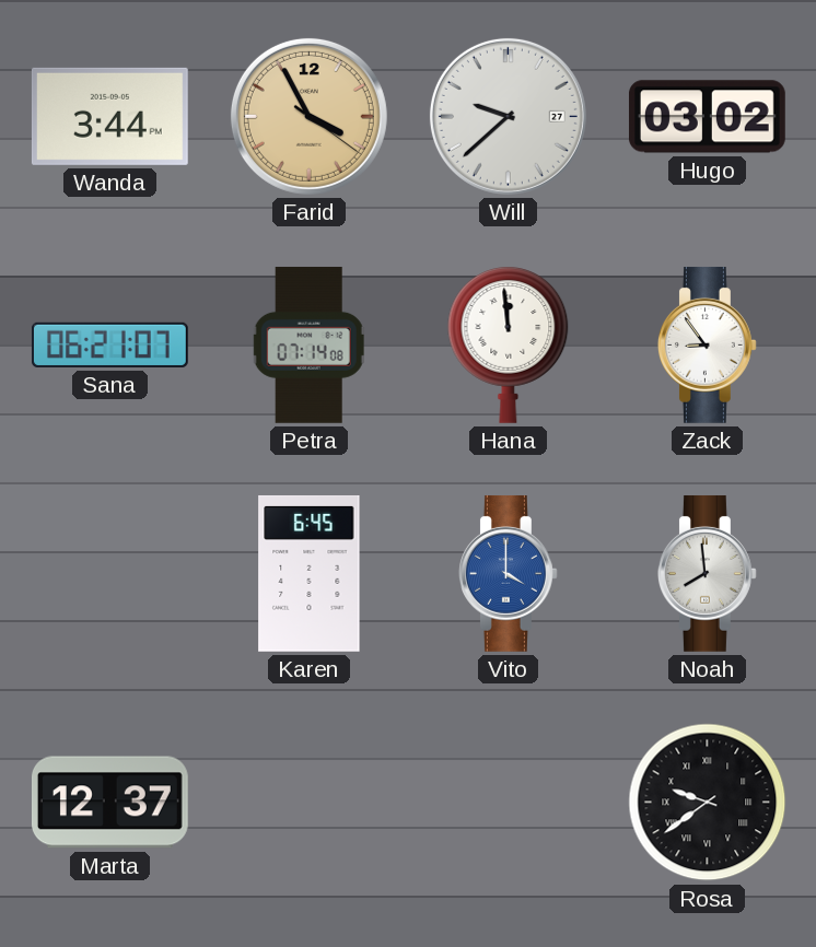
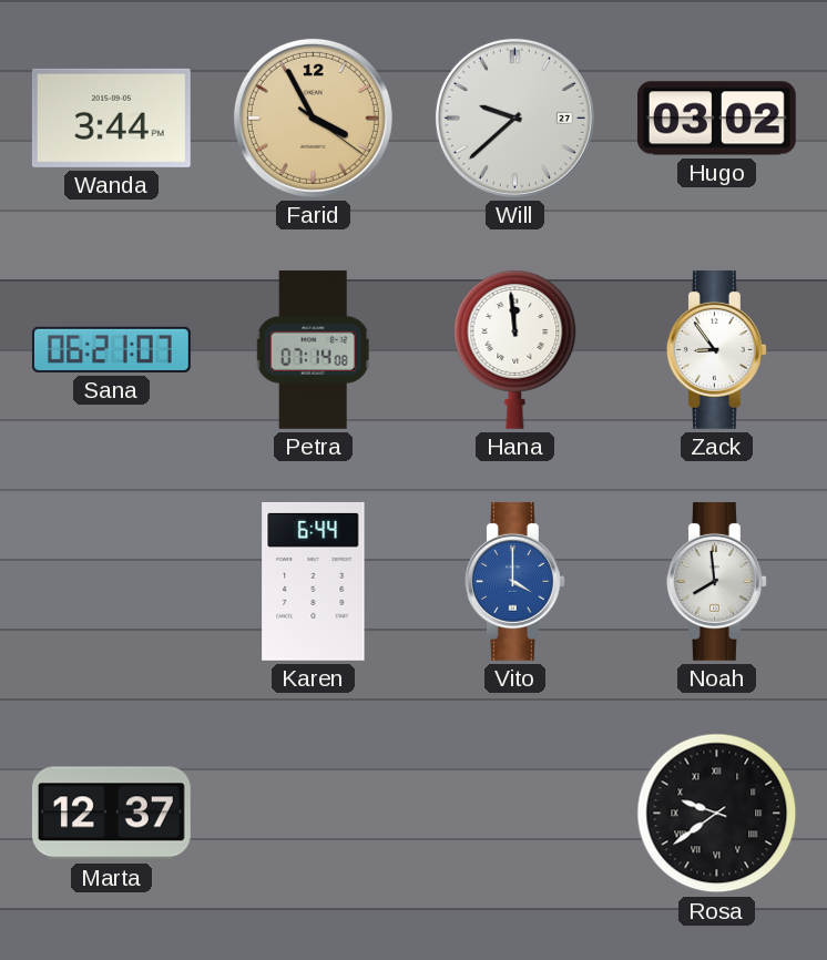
Karen: 6:45 -> 6:44
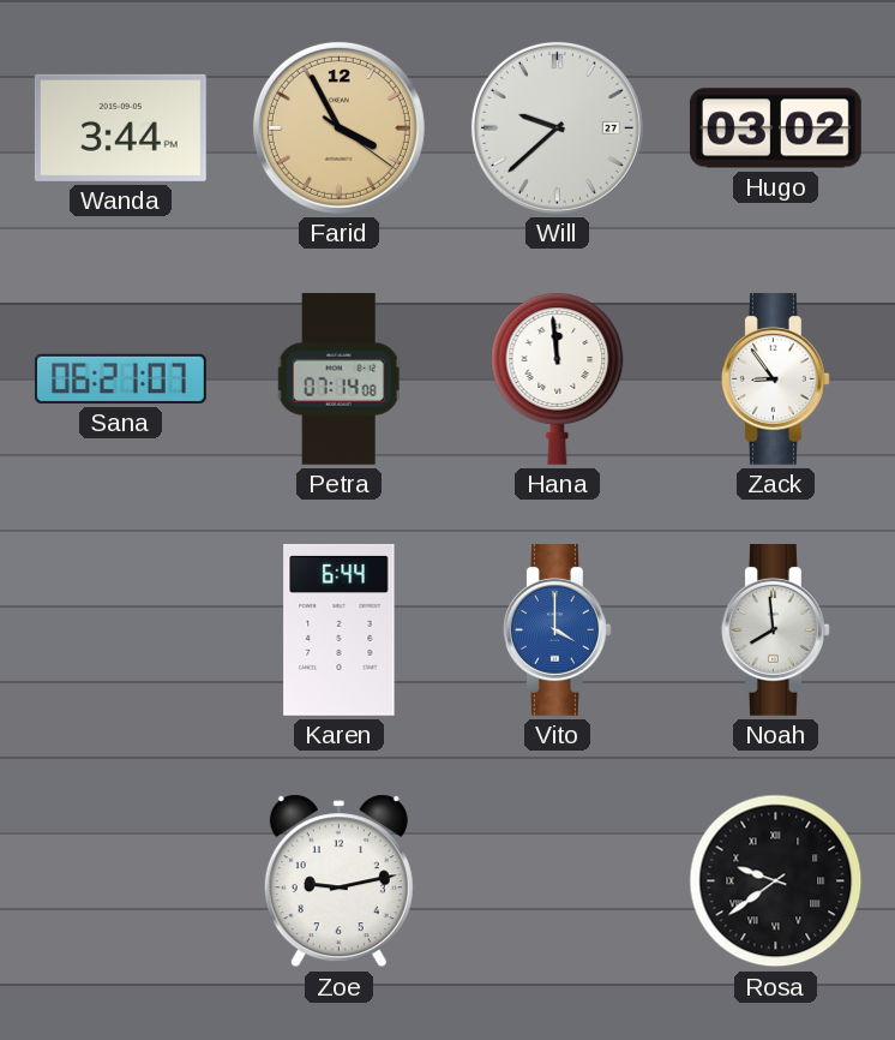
Marta: 12:37 -> none
Zoe: none -> 9:13
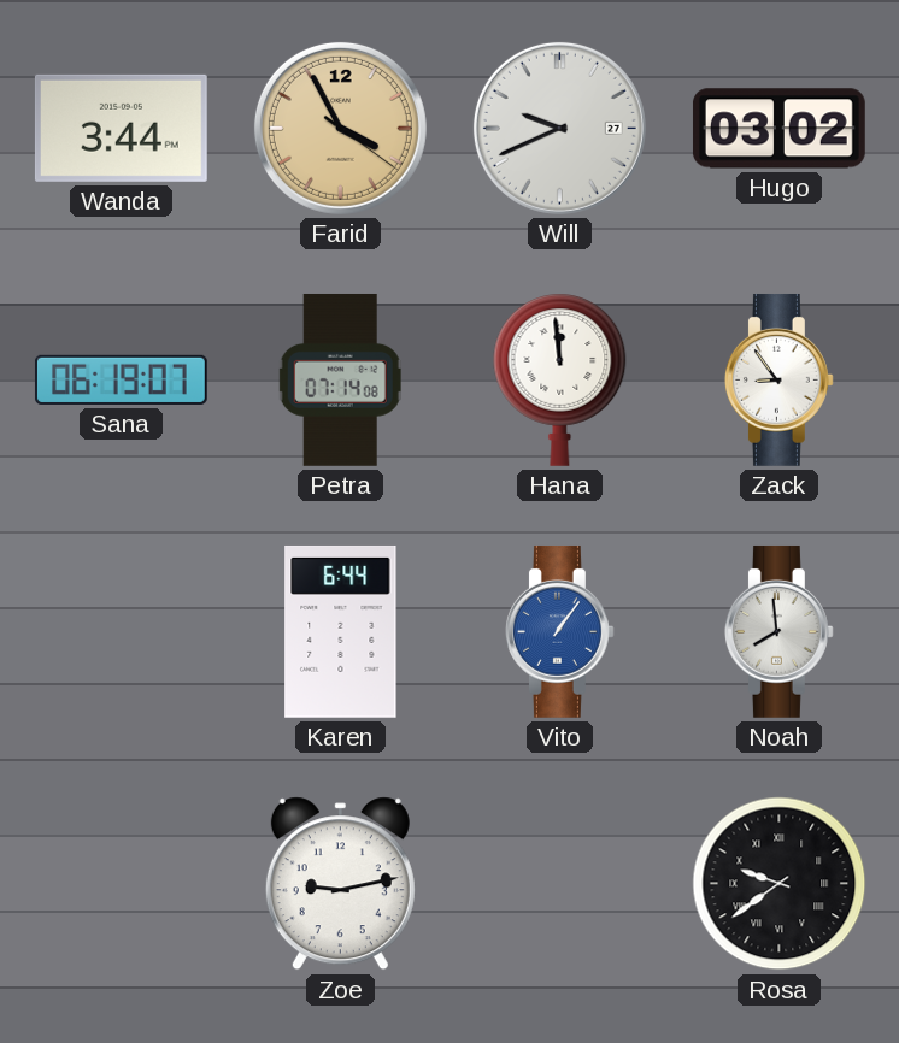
Will: 9:38 -> 9:41
Sana: 06:21 -> 06:19
Vito: 4:00 -> 1:06
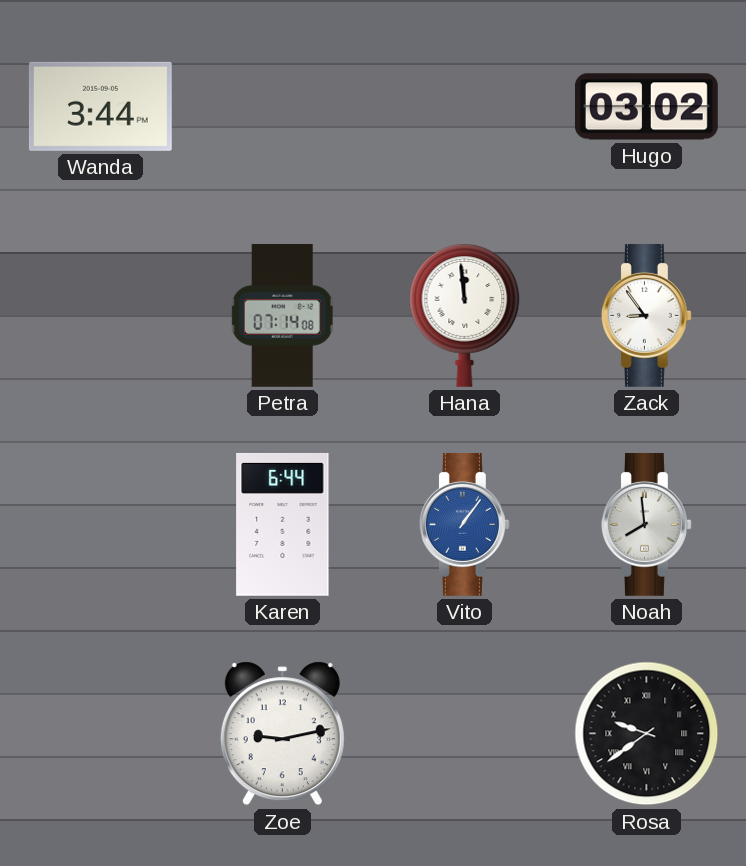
Farid: 3:55 -> none
Will: 9:41 -> none
Sana: 06:19 -> none
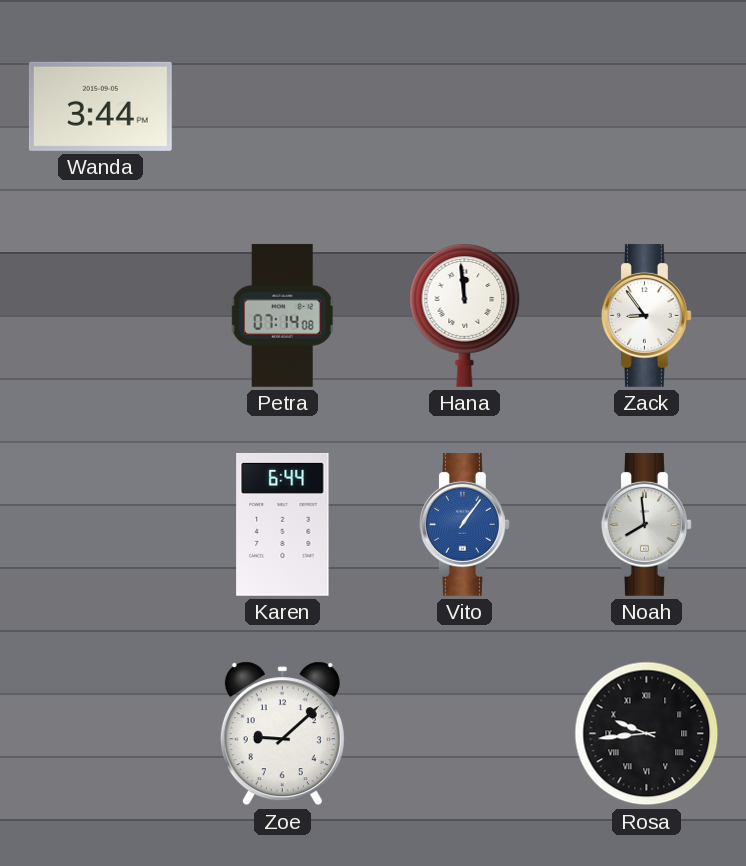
Hugo: 03:02 -> none
Zoe: 9:13 -> 9:08
Rosa: 9:39 -> 9:44
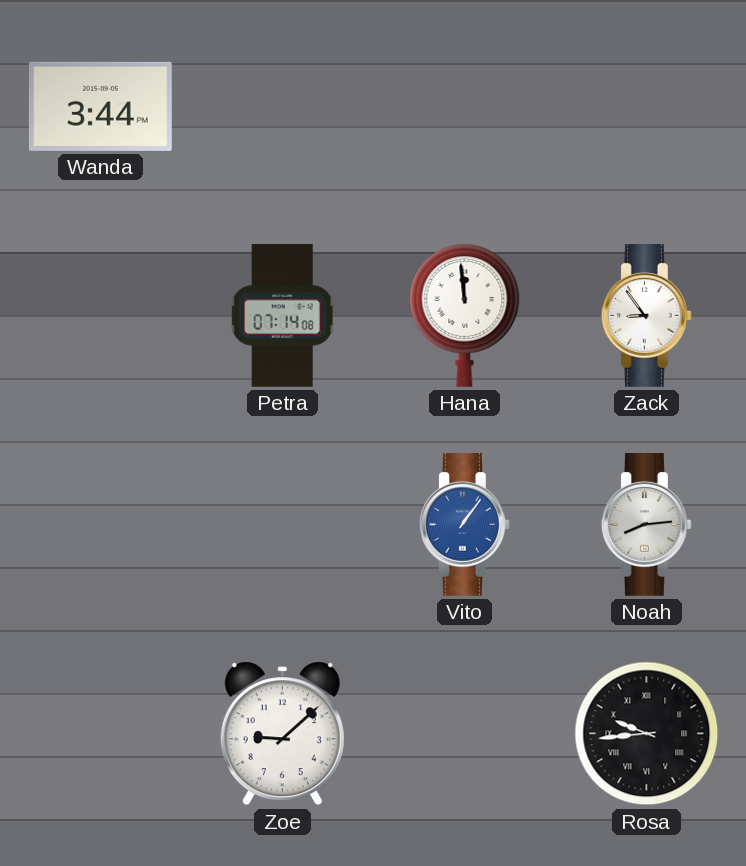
Karen: 6:44 -> none
Noah: 7:59 -> 8:14
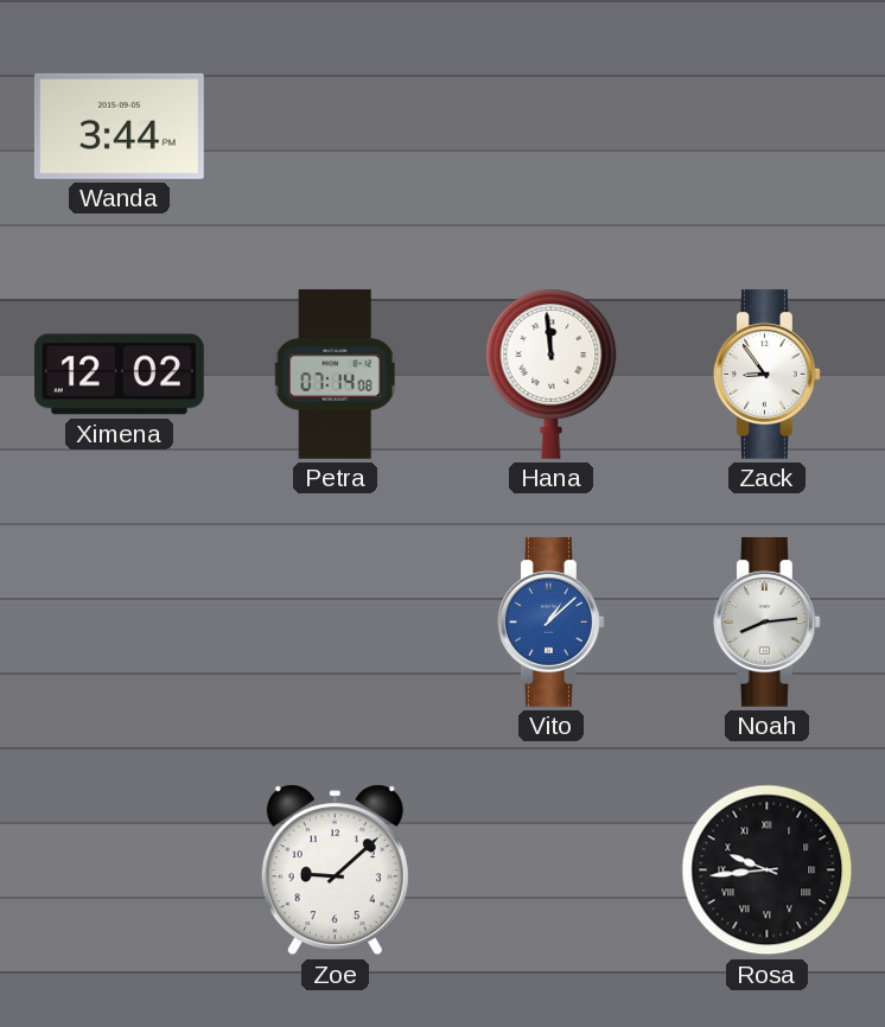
Ximena: none -> 12:02
Vito: 1:06 -> 1:08
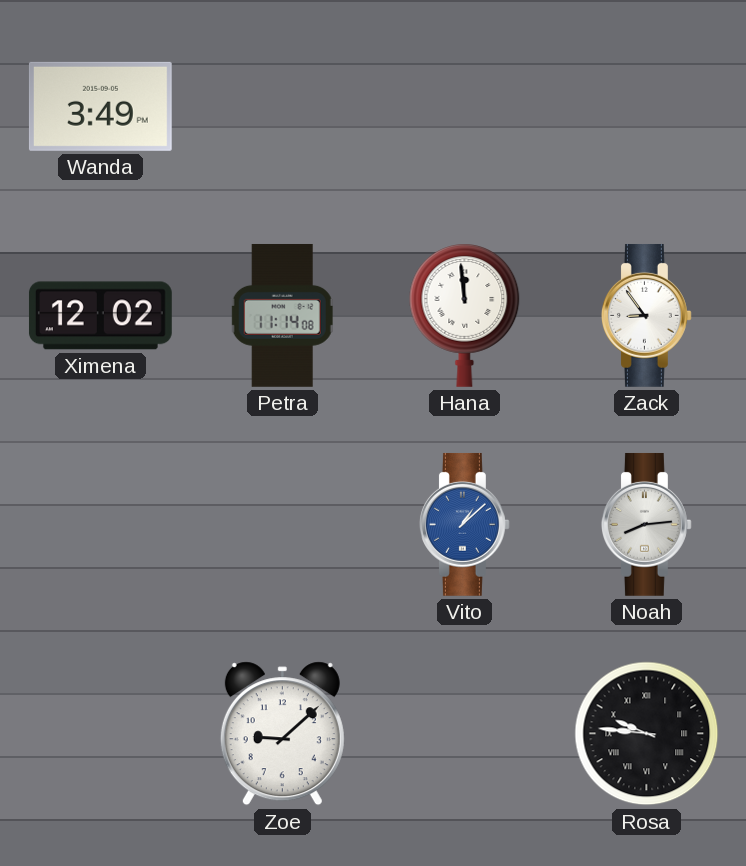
Wanda: 3:44 -> 3:49
Petra: 07:14 -> 11:14
Rosa: 9:44 -> 9:46
